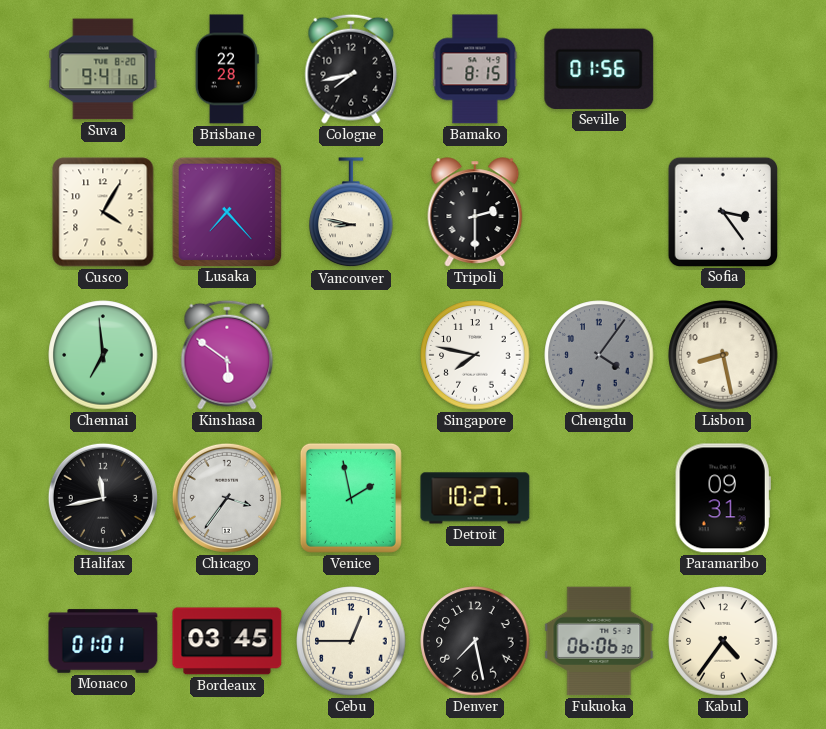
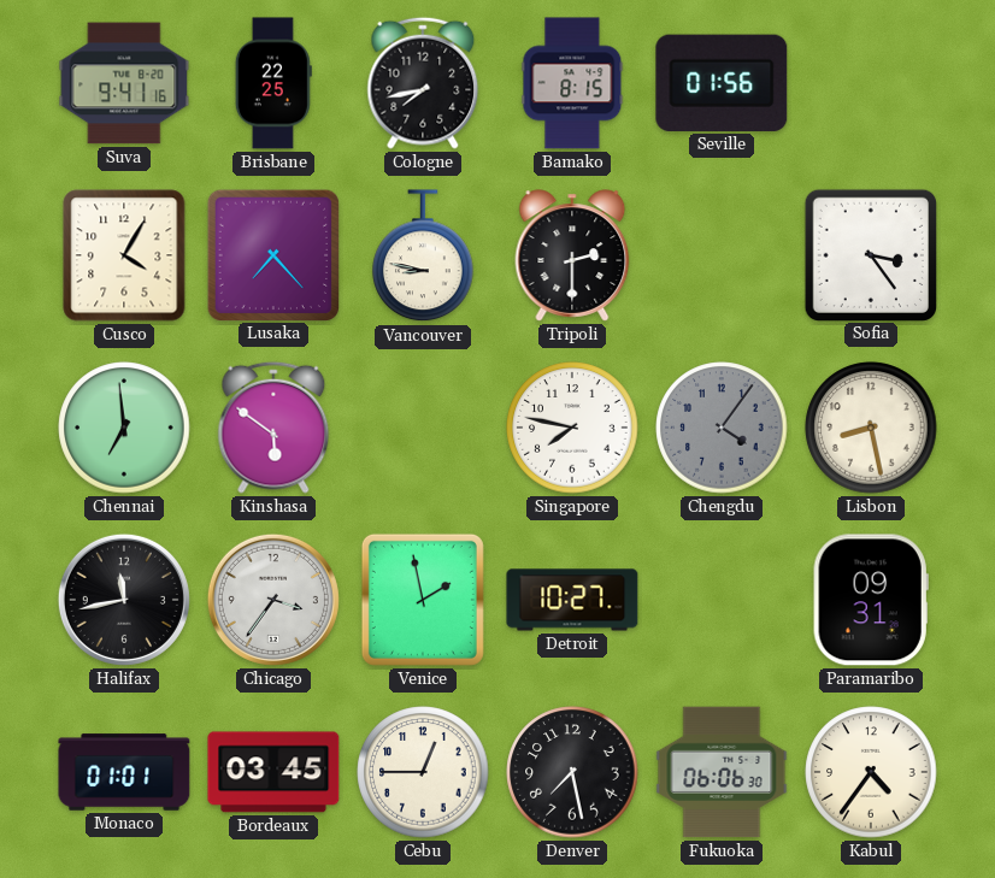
Brisbane: 22:28 -> 22:25
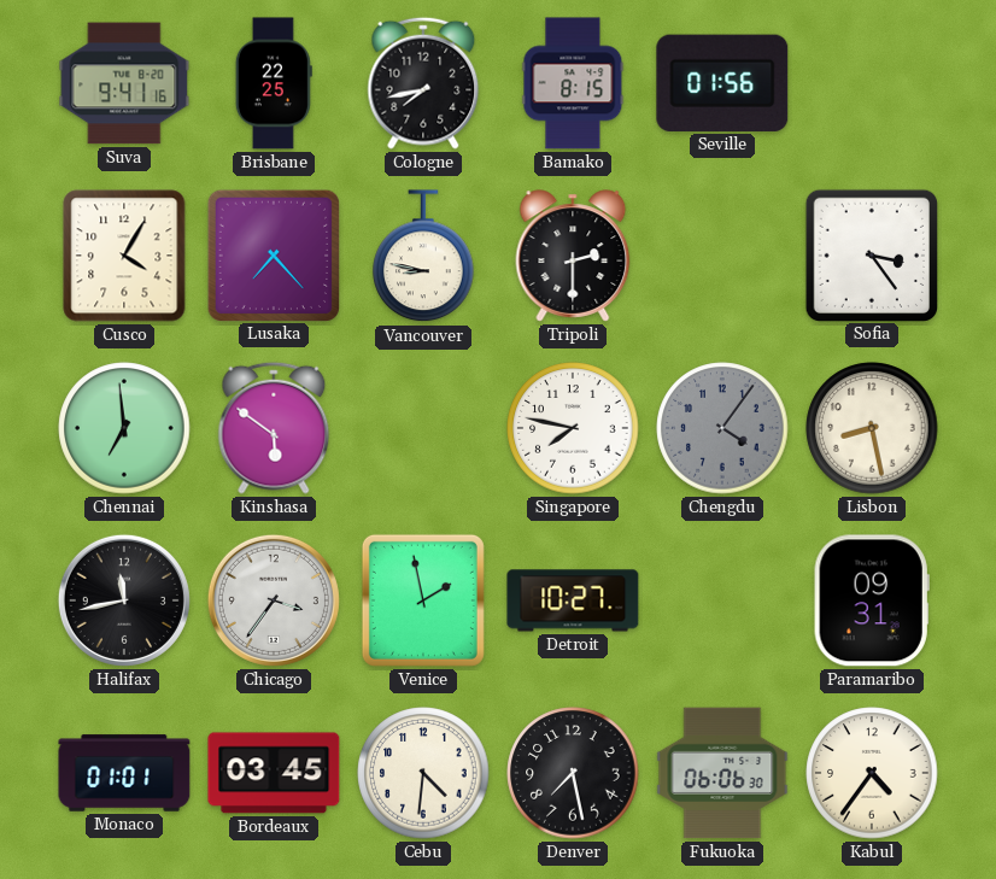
Cebu: 12:45 -> 4:31
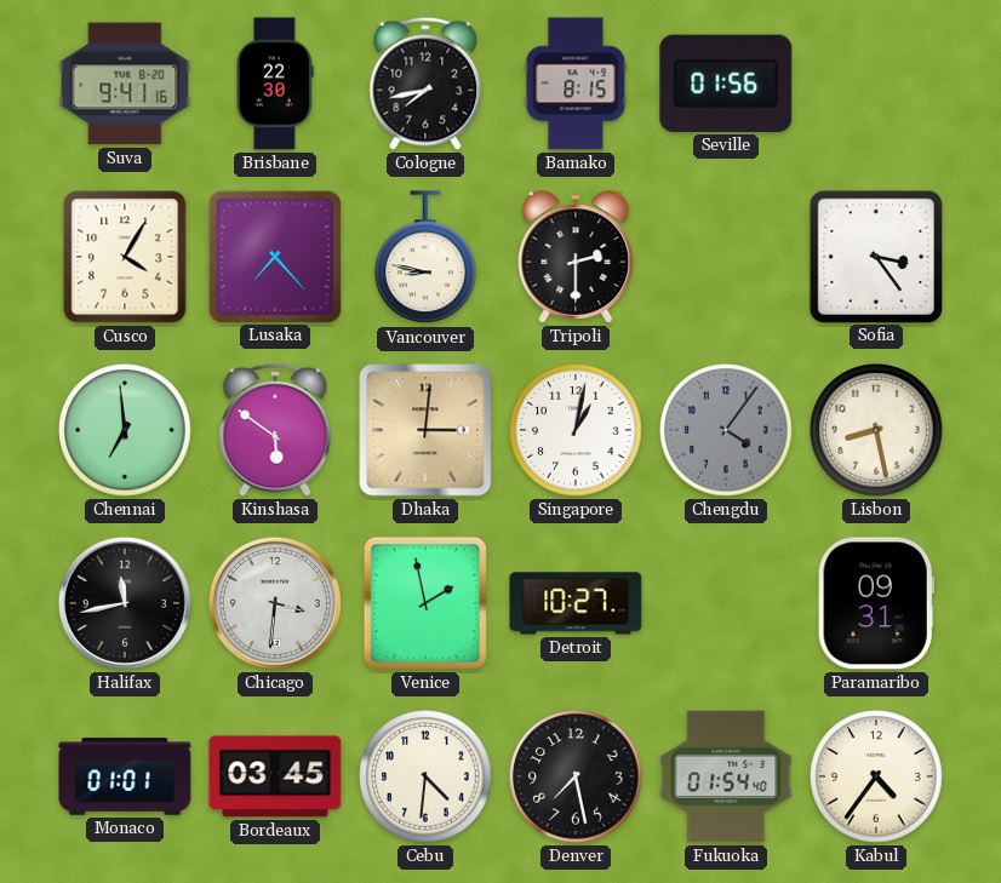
Brisbane: 22:25 -> 22:30
Dhaka: none -> 3:01
Singapore: 7:47 -> 1:02
Chicago: 3:36 -> 3:31
Fukuoka: 06:06 -> 01:54
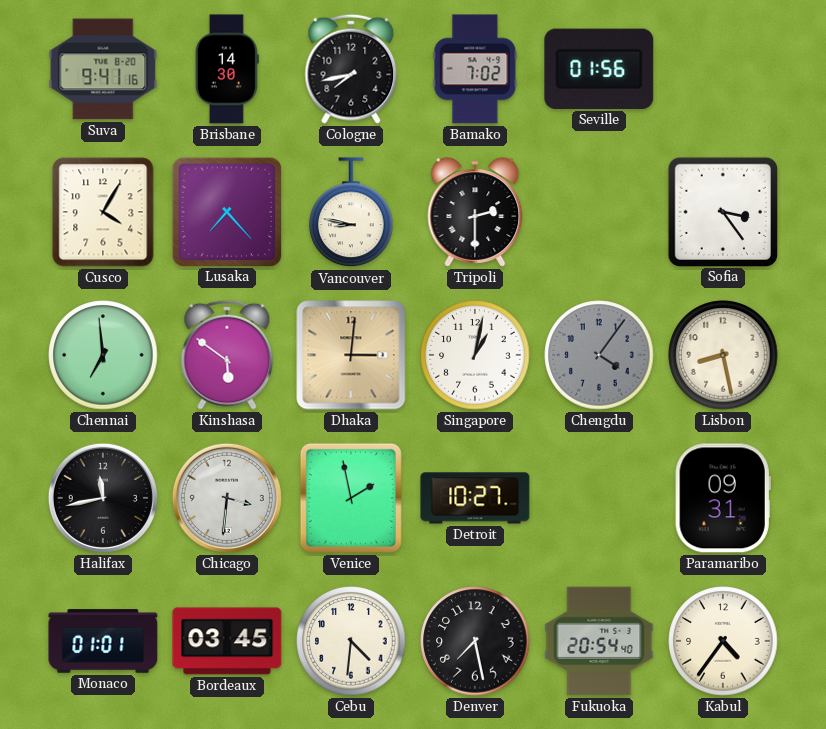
Brisbane: 22:30 -> 14:30
Bamako: 8:15 -> 7:02
Fukuoka: 01:54 -> 20:54
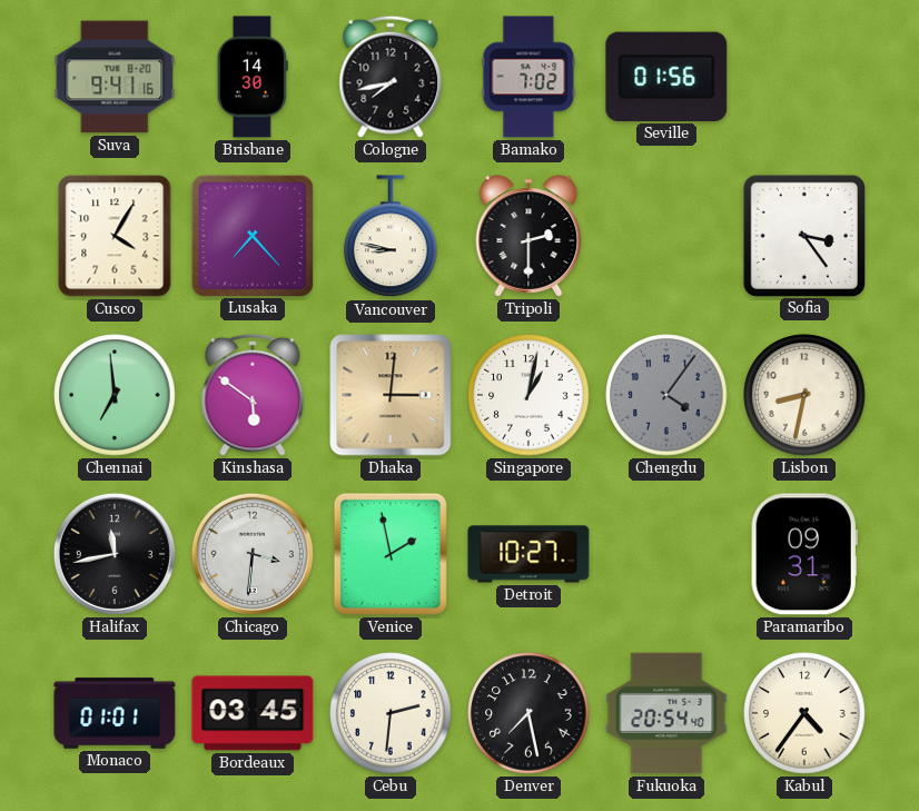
Lisbon: 8:28 -> 8:32
Cebu: 4:31 -> 2:31
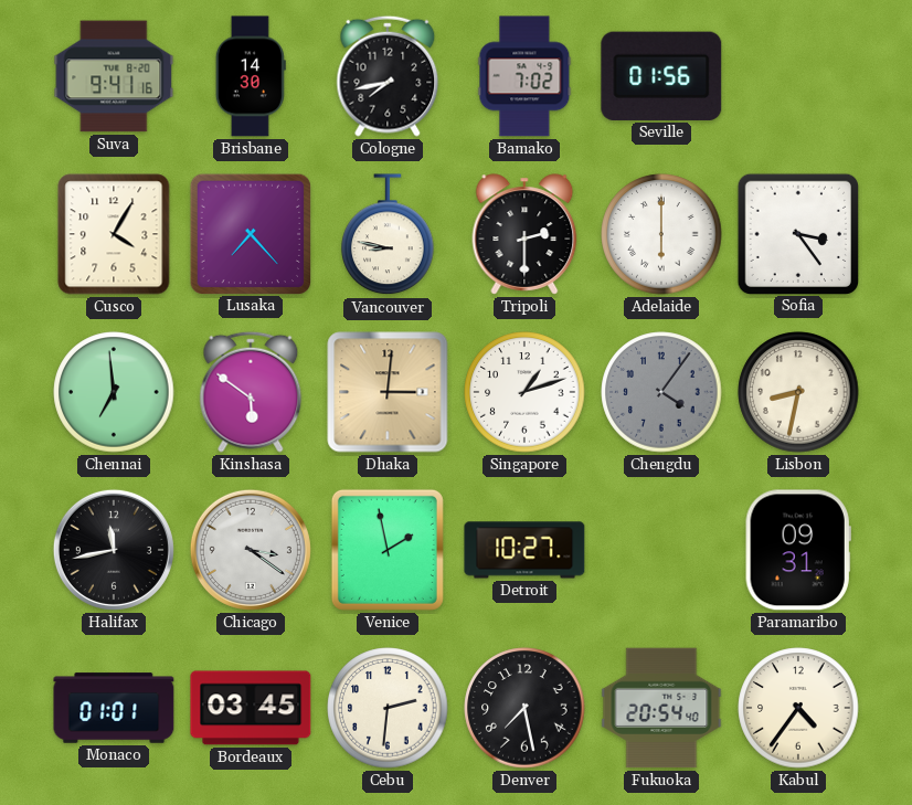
Adelaide: none -> 6:00
Singapore: 1:02 -> 1:12
Chicago: 3:31 -> 3:21
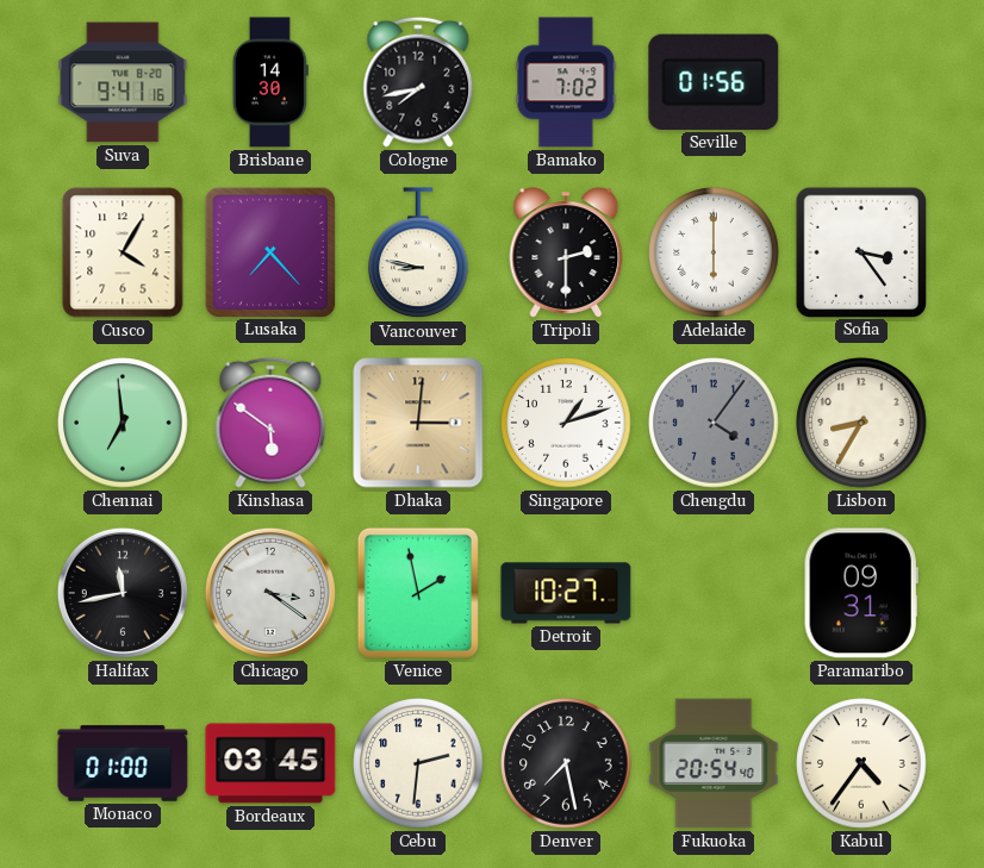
Lisbon: 8:32 -> 8:35
Monaco: 01:01 -> 01:00
